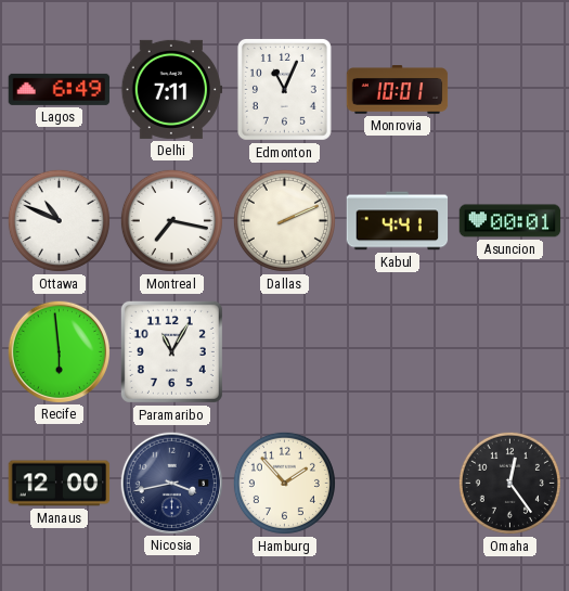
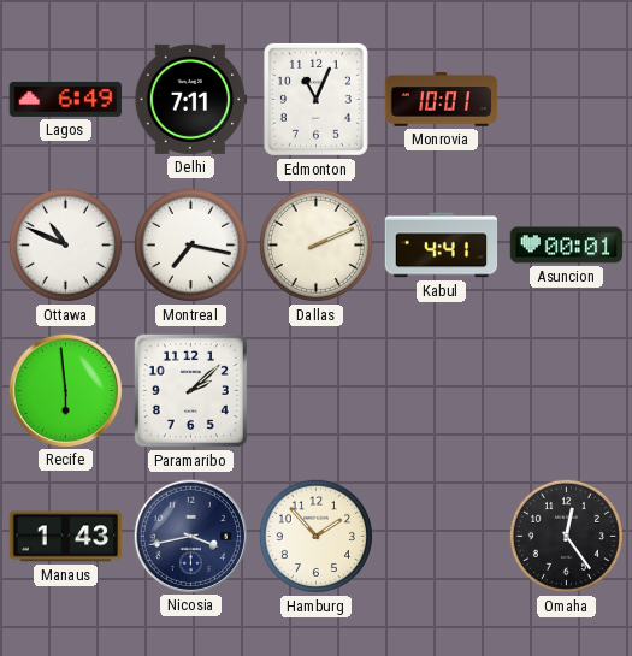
Paramaribo: 11:05 -> 2:08
Manaus: 12:00 -> 1:43
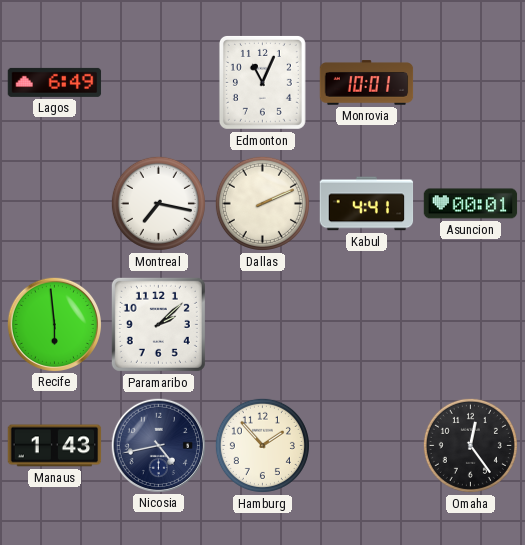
Delhi: 7:11 -> none
Ottawa: 10:49 -> none
Nicosia: 3:43 -> 4:43
